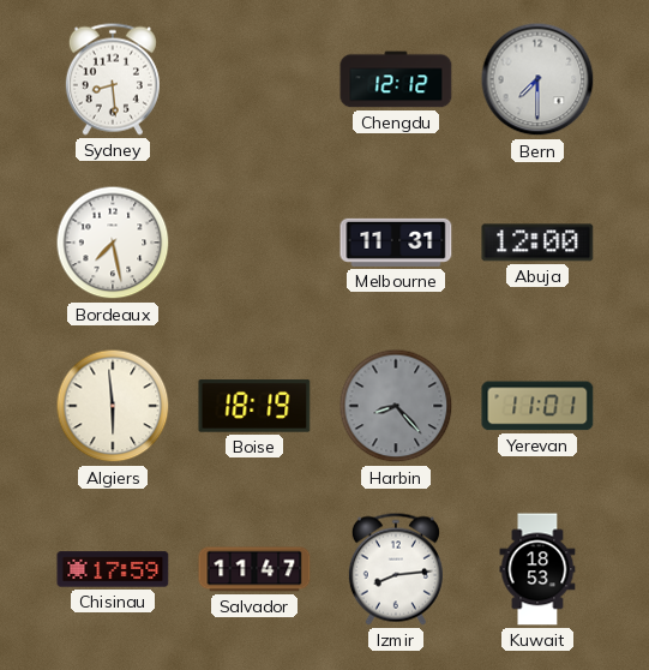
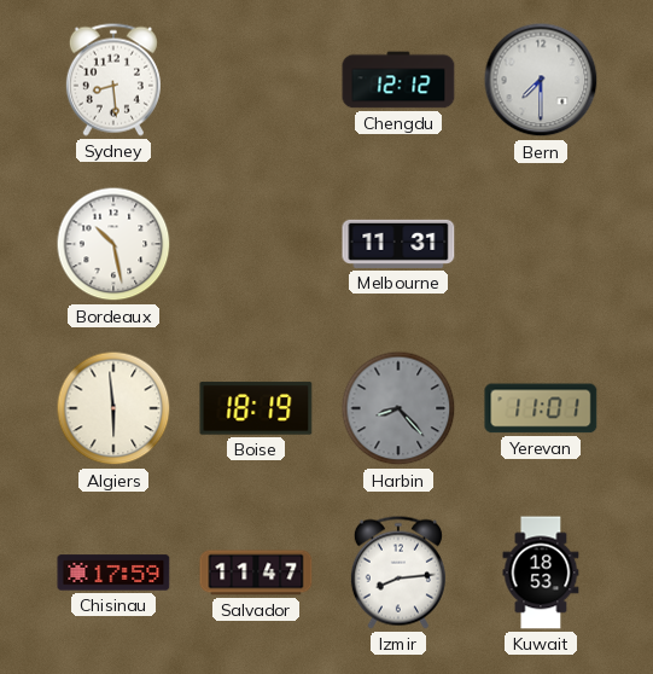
Bordeaux: 7:28 -> 10:28
Abuja: 12:00 -> none
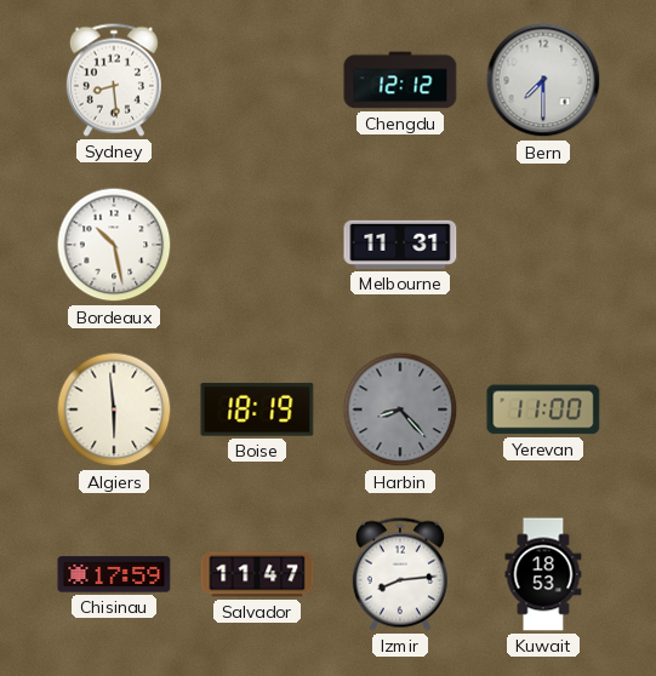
Yerevan: 11:01 -> 11:00
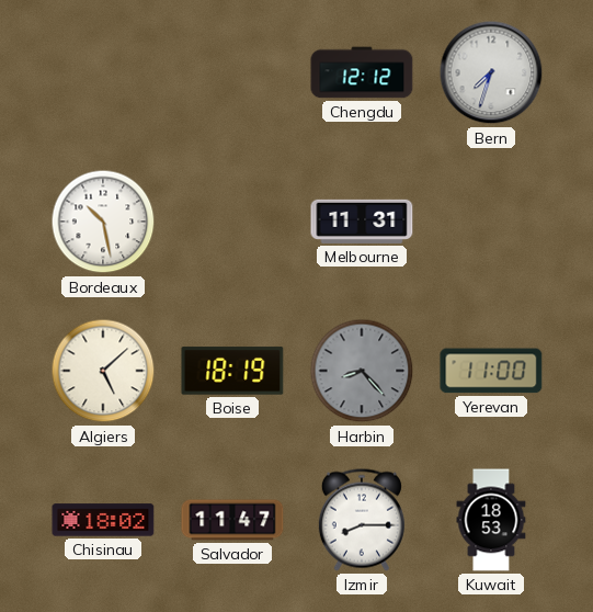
Sydney: 8:29 -> none
Bern: 7:30 -> 7:33
Algiers: 5:59 -> 5:08
Chisinau: 17:59 -> 18:02
Izmir: 8:14 -> 8:15
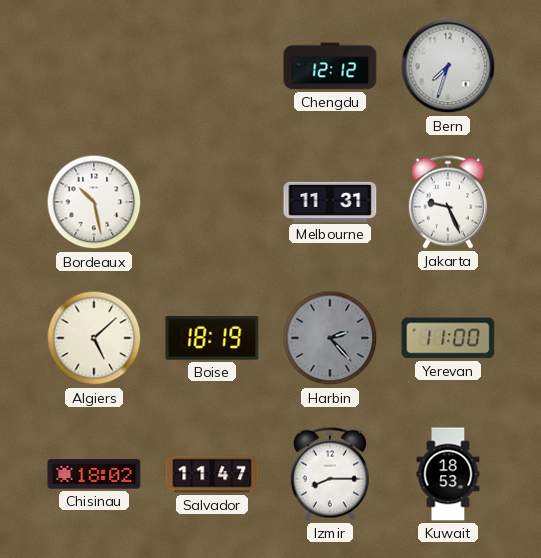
Jakarta: none -> 9:26
Harbin: 8:23 -> 2:23
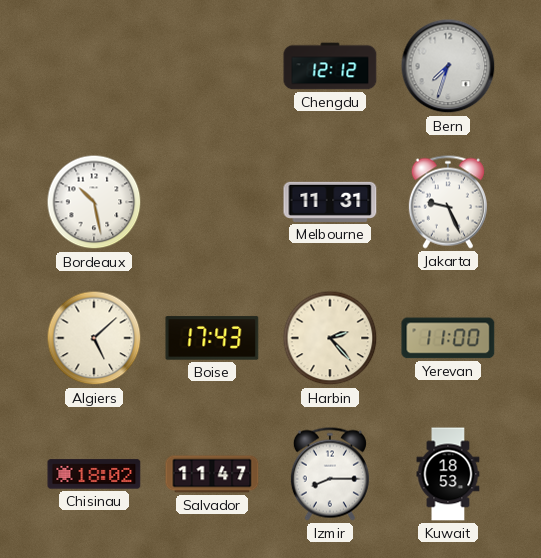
Boise: 18:19 -> 17:43
Harbin dial: grey -> cream
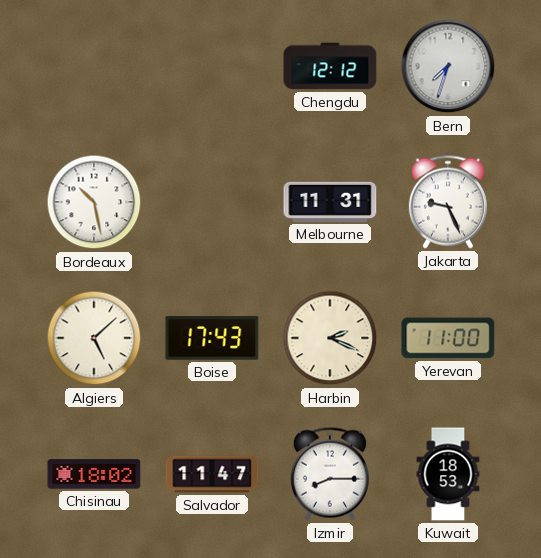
Harbin: 2:23 -> 2:19
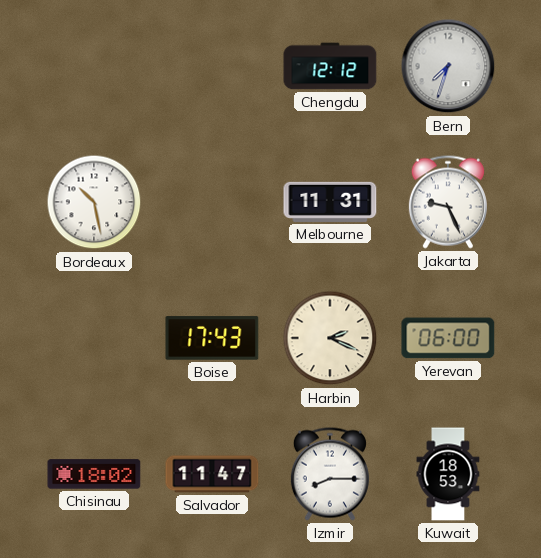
Algiers: 5:08 -> none
Yerevan: 11:00 -> 06:00
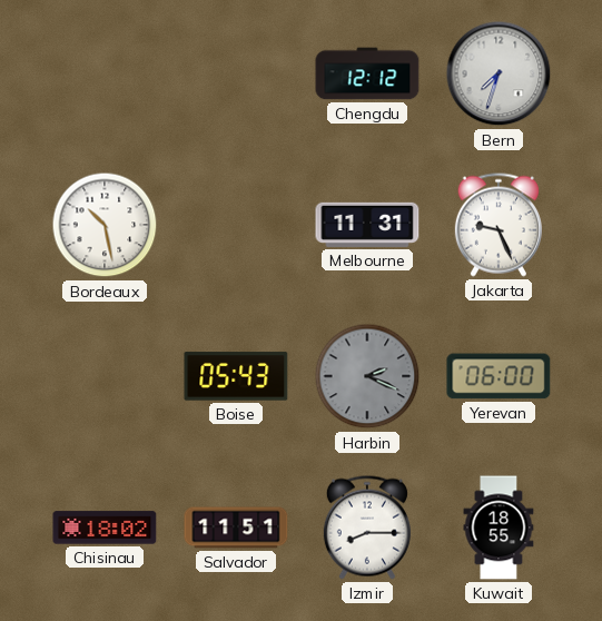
Boise: 17:43 -> 05:43
Harbin dial: cream -> grey
Salvador: 11:47 -> 11:51
Kuwait: 18:53 -> 18:55
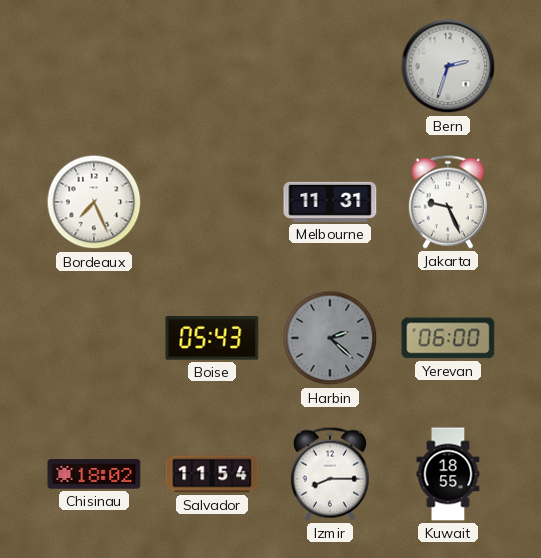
Chengdu: 12:12 -> none
Bern: 7:33 -> 2:33
Bordeaux: 10:28 -> 7:26
Harbin: 2:19 -> 2:22
Salvador: 11:51 -> 11:54
